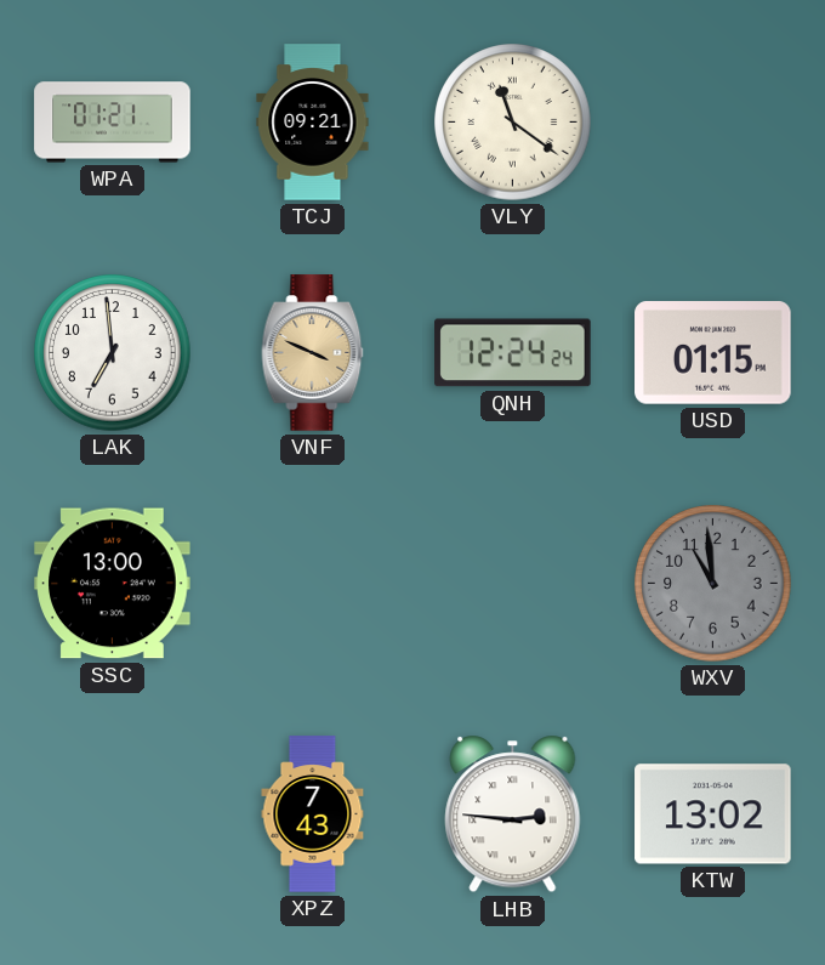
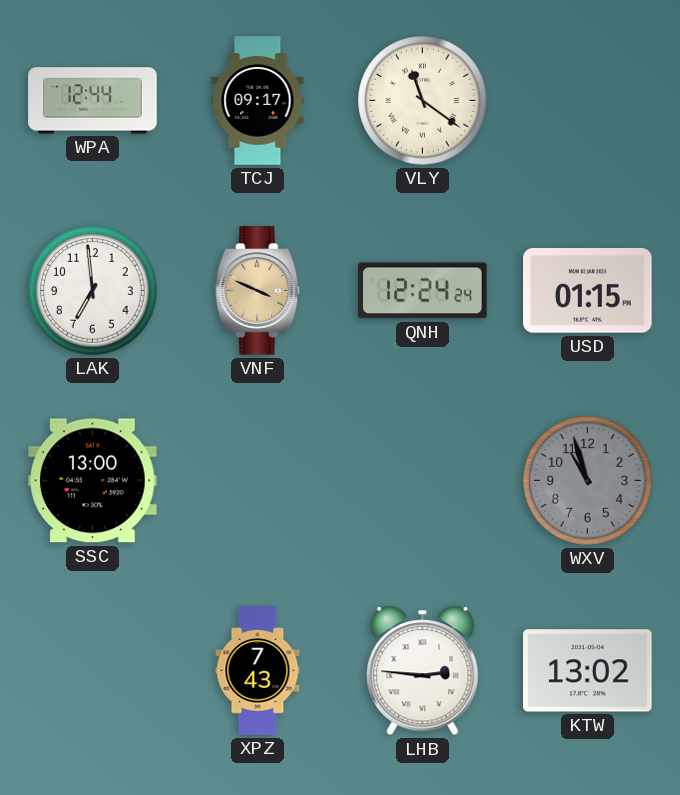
WPA: 01:21 -> 12:44
TCJ: 09:21 -> 09:17
WXV: 10:59 -> 10:57
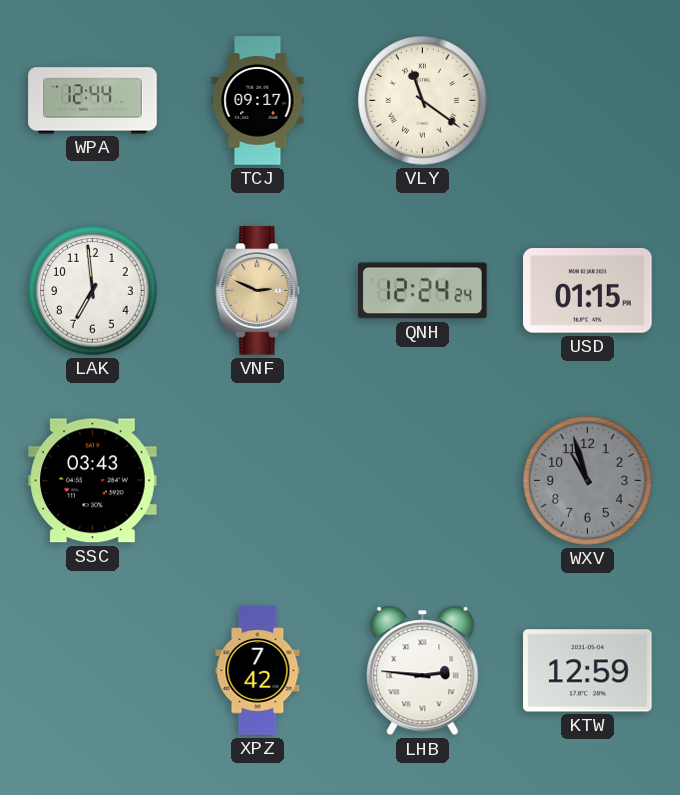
VNF: 3:49 -> 2:49
SSC: 13:00 -> 03:43
XPZ: 7:43 -> 7:42
KTW: 13:02 -> 12:59
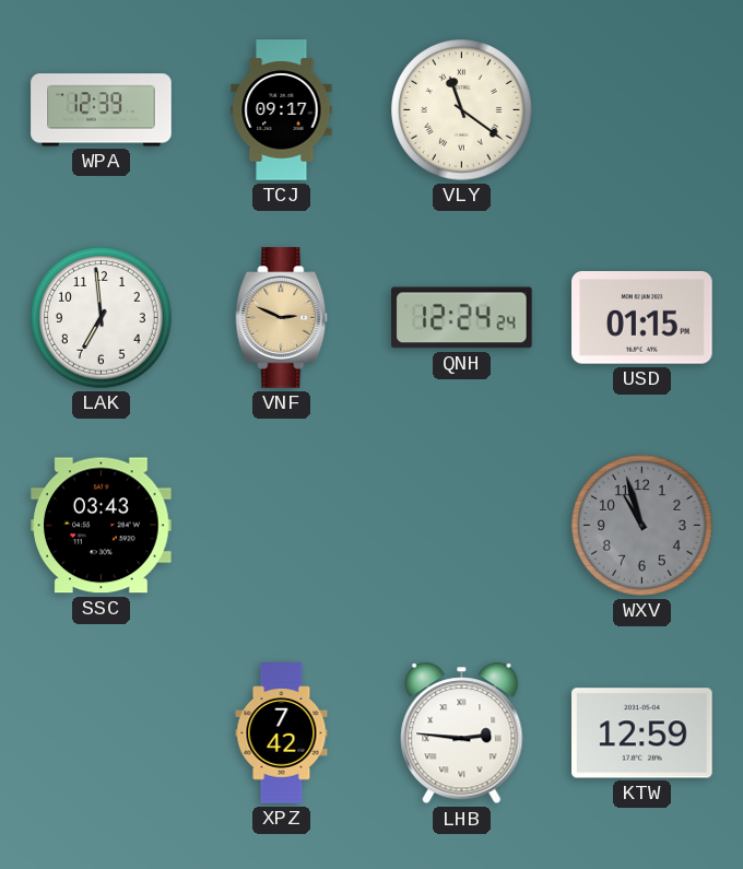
WPA: 12:44 -> 12:39
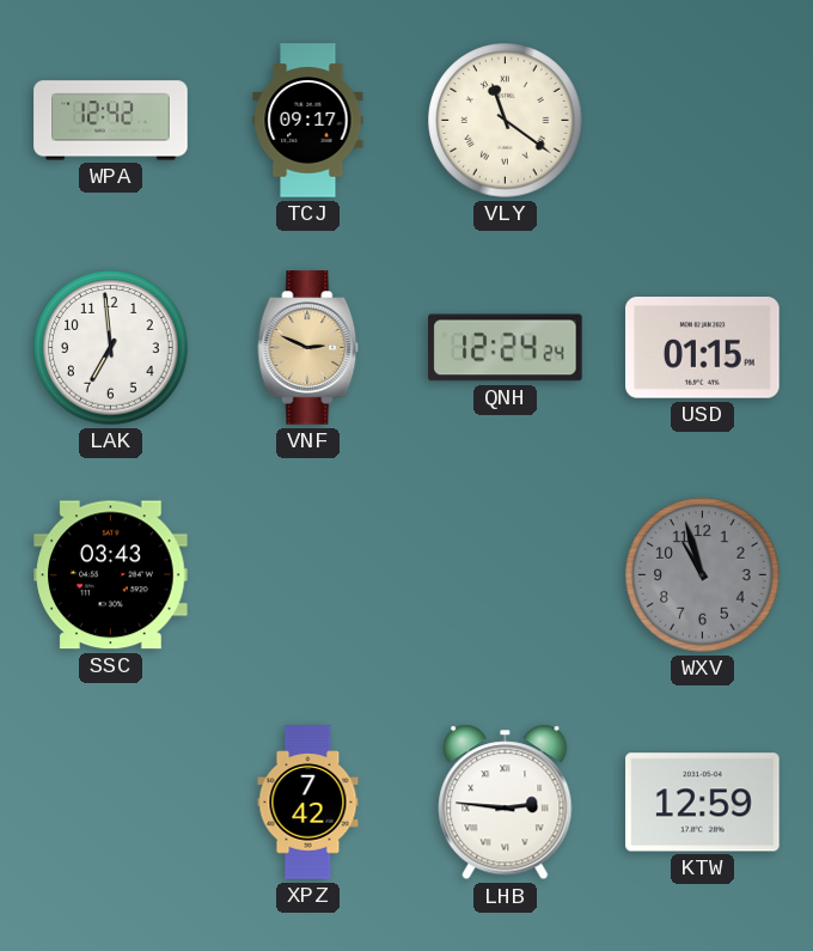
WPA: 12:39 -> 12:42
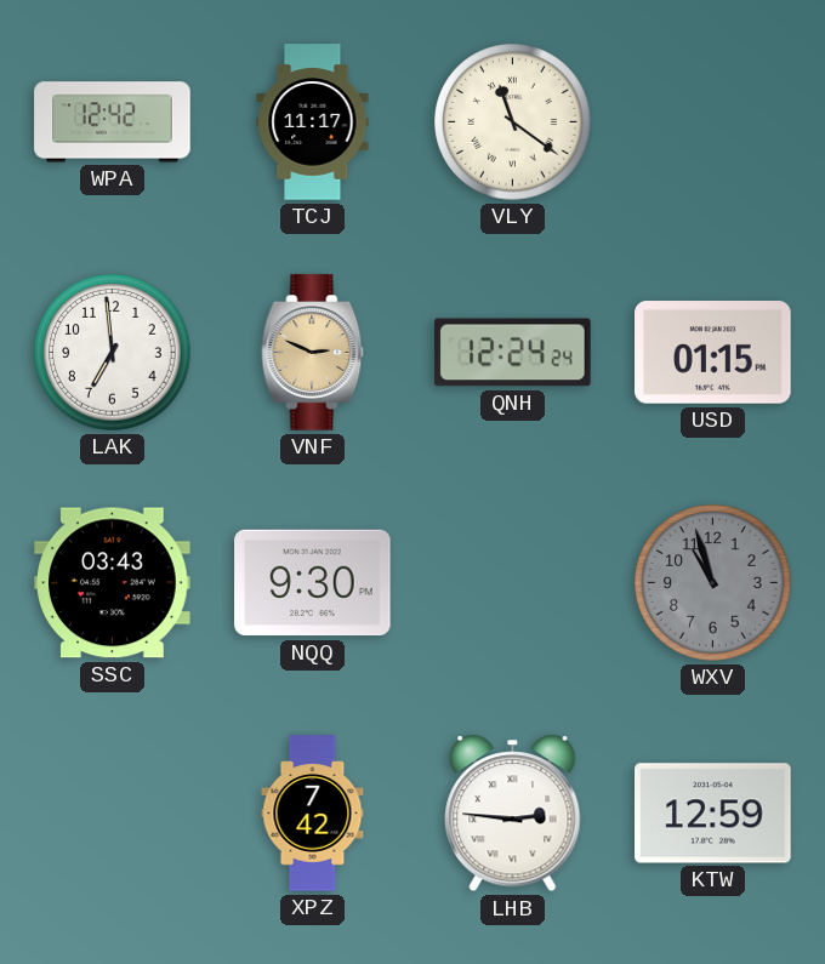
TCJ: 09:17 -> 11:17
NQQ: none -> 9:30
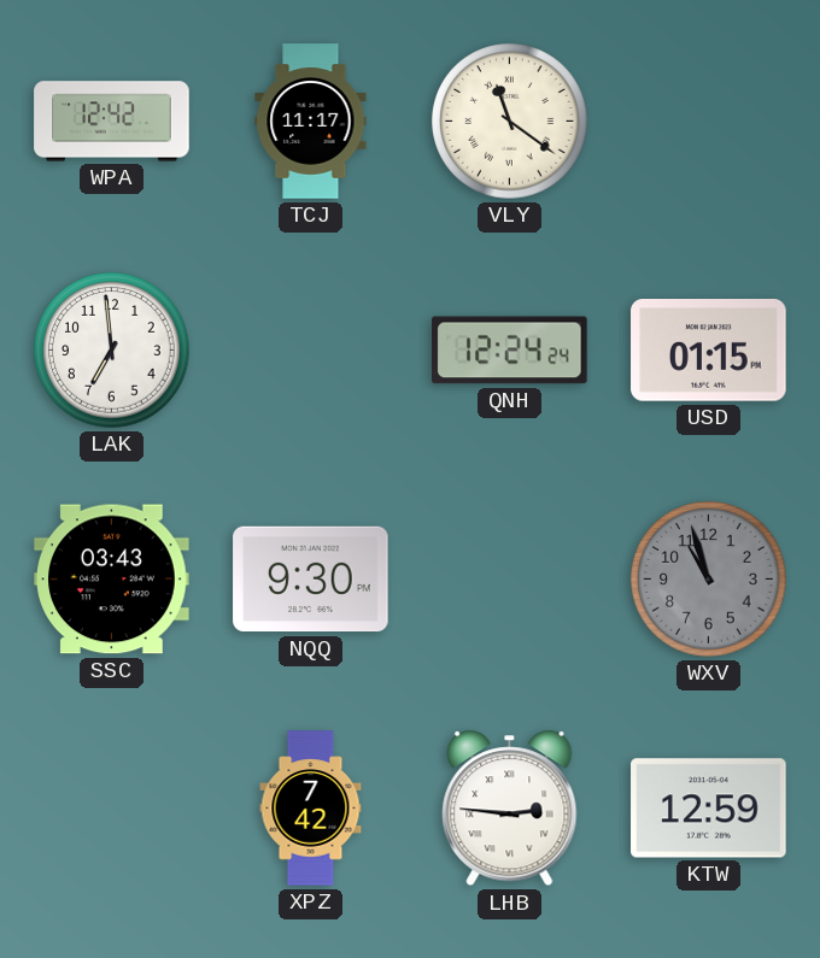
VNF: 2:49 -> none
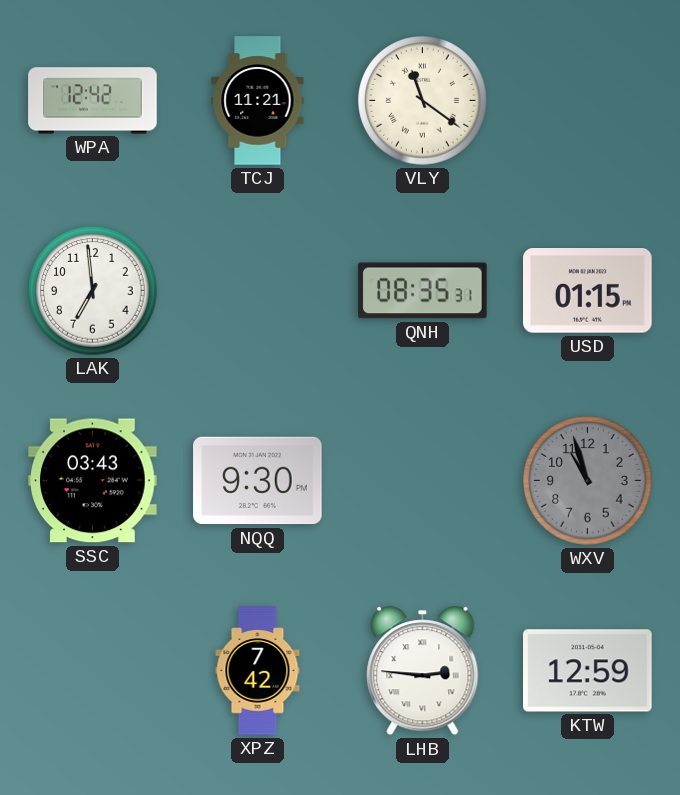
TCJ: 11:17 -> 11:21
QNH: 12:24 -> 08:35
